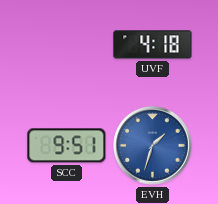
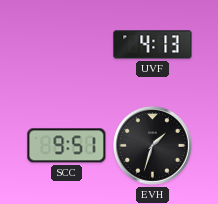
UVF: 4:18 -> 4:13
EVH dial: blue -> black
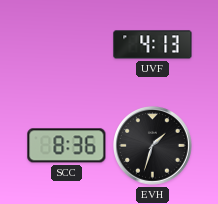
SCC: 9:51 -> 8:36
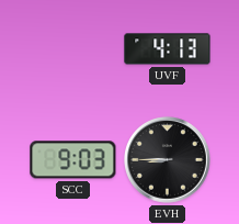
SCC: 8:36 -> 9:03
EVH: 1:33 -> 8:45
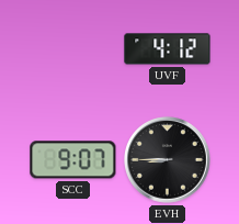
UVF: 4:13 -> 4:12
SCC: 9:03 -> 9:07
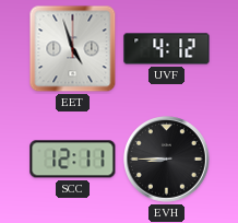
EET: none -> 4:57
SCC: 9:07 -> 12:11
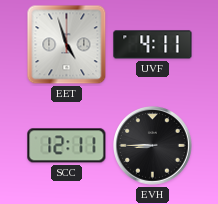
UVF: 4:12 -> 4:11
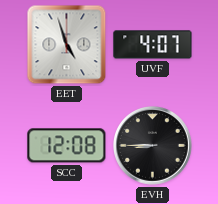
UVF: 4:11 -> 4:07
SCC: 12:11 -> 12:08
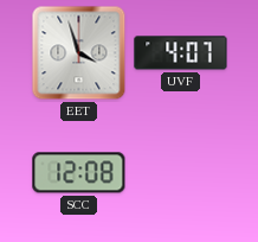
EET: 4:57 -> 3:57
EVH: 8:45 -> none
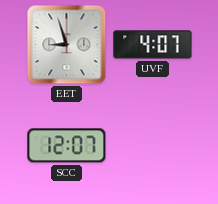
EET: 3:57 -> 8:57
SCC: 12:08 -> 12:07
